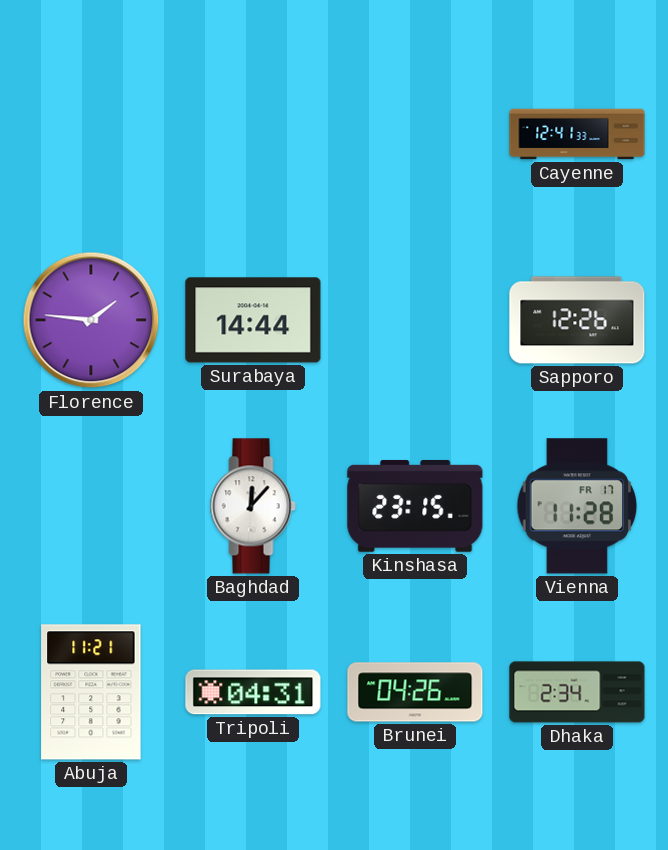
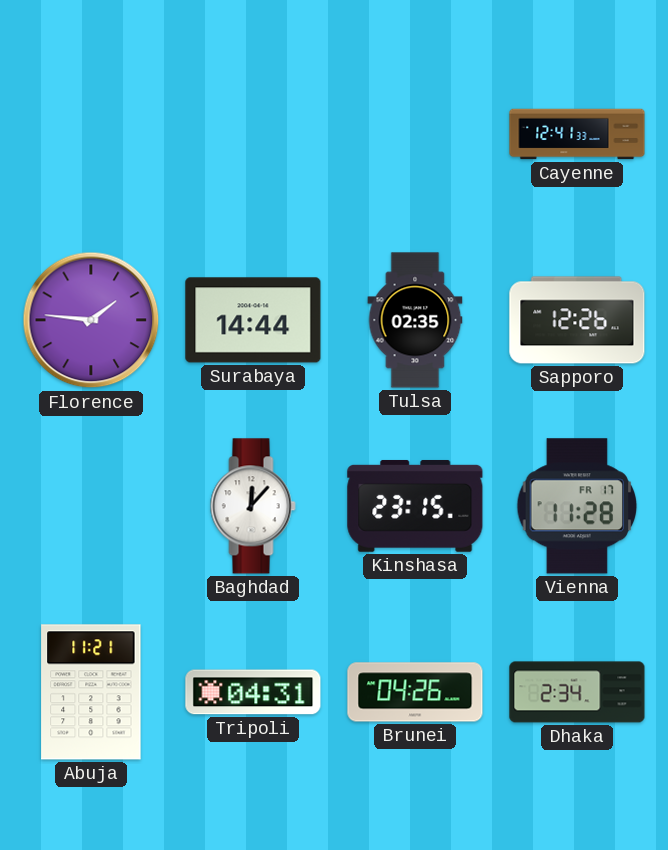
Tulsa: none -> 02:35
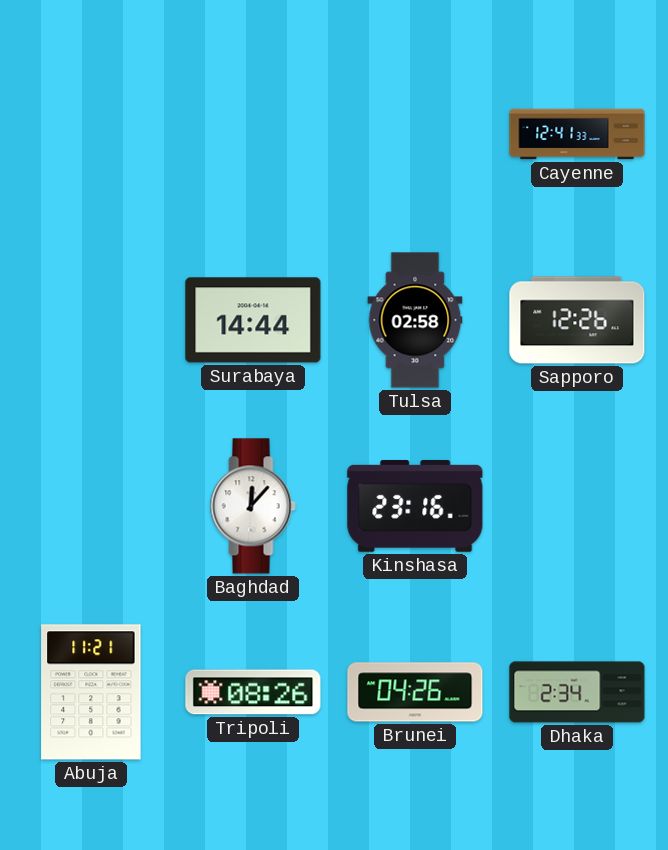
Florence: 1:46 -> none
Tulsa: 02:35 -> 02:58
Kinshasa: 23:15 -> 23:16
Vienna: 11:28 -> none
Tripoli: 04:31 -> 08:26
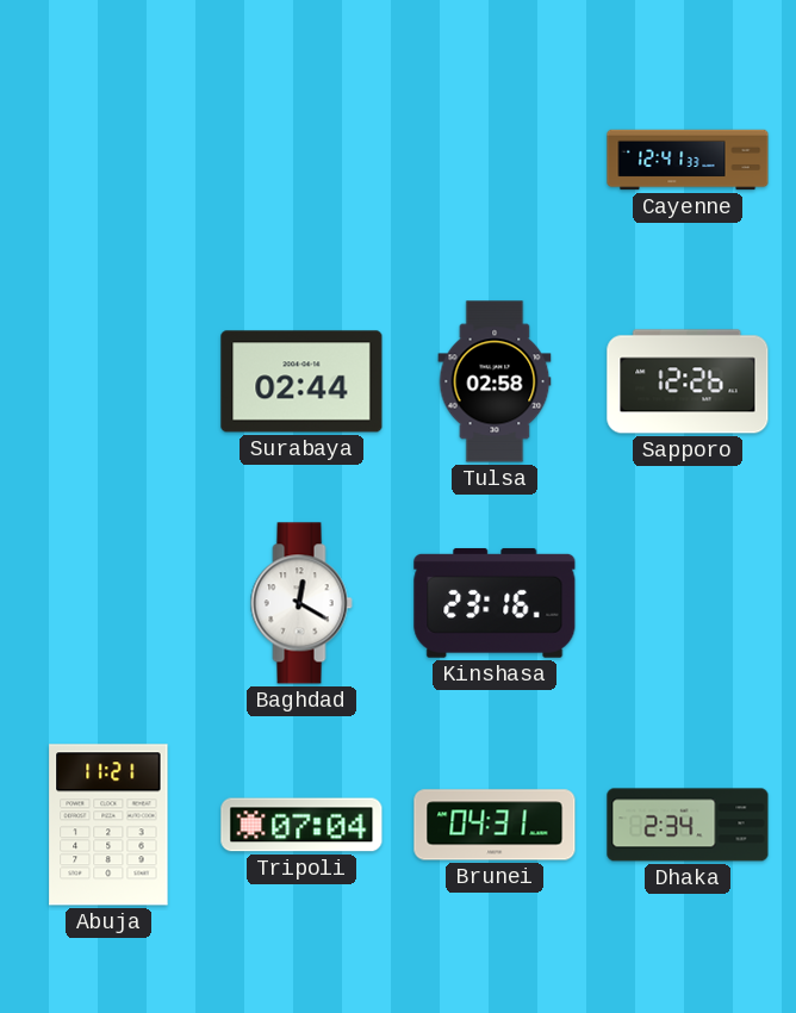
Surabaya: 14:44 -> 02:44
Baghdad: 12:07 -> 12:20
Tripoli: 08:26 -> 07:04
Brunei: 04:26 -> 04:31
